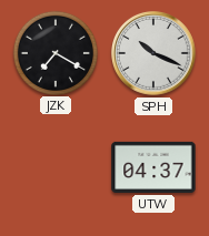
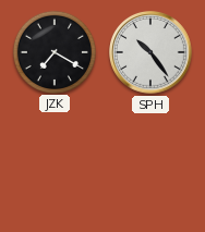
SPH: 10:19 -> 10:24
UTW: 04:37 -> none
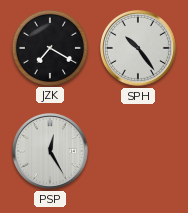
PSP: none -> 12:25
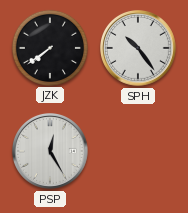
JZK: 7:20 -> 7:39
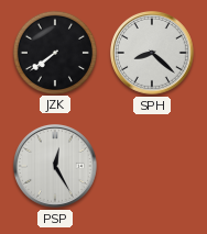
SPH: 10:24 -> 8:22
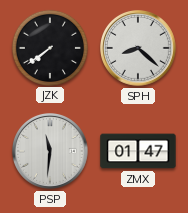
PSP: 12:25 -> 11:31
ZMX: none -> 01:47
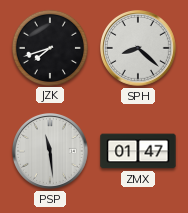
JZK: 7:39 -> 7:42
PSP: 11:31 -> 11:29
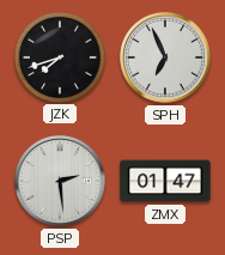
SPH: 8:22 -> 6:56
PSP: 11:29 -> 2:29
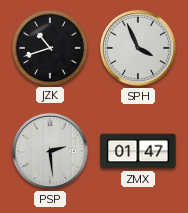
JZK: 7:42 -> 10:42
SPH: 6:56 -> 3:56
